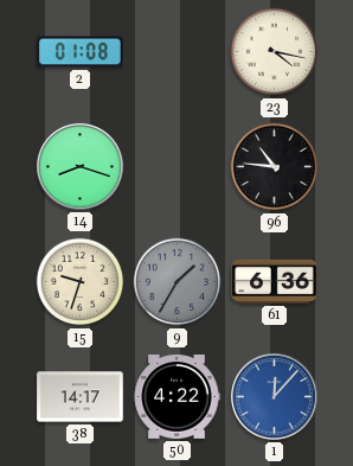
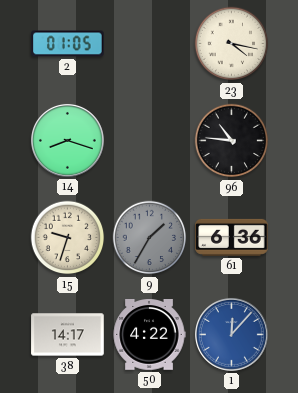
2: 01:08 -> 01:05
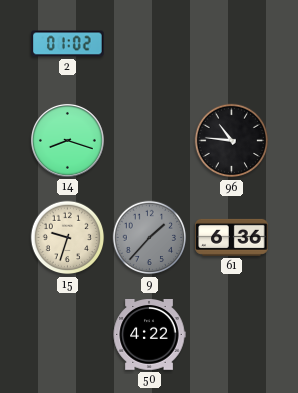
2: 01:05 -> 01:02
23: 4:17 -> none
9: 1:35 -> 1:37
38: 14:17 -> none
1: 12:07 -> none
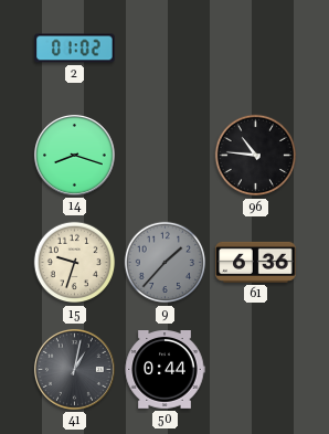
41: none -> 1:02
50: 4:22 -> 0:44
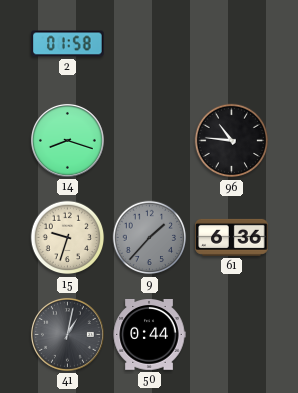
2: 01:02 -> 01:58
